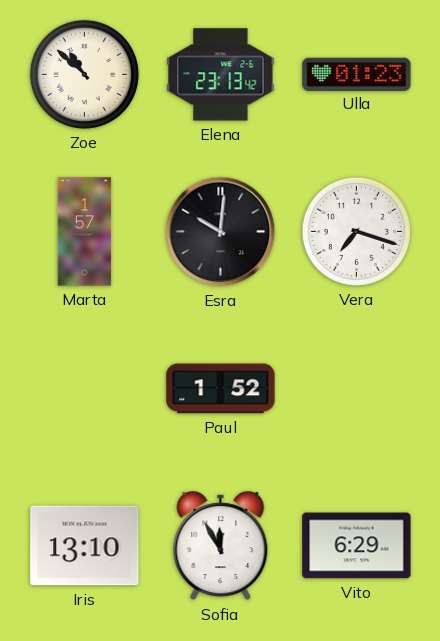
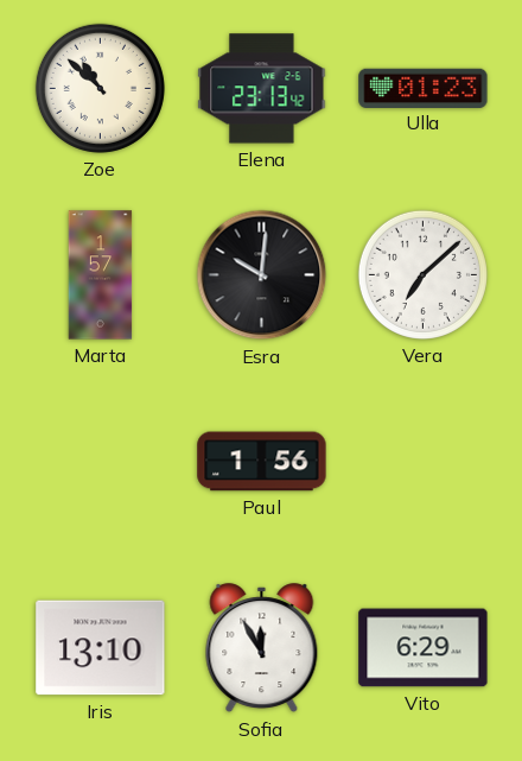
Vera: 7:18 -> 7:08
Paul: 1:52 -> 1:56
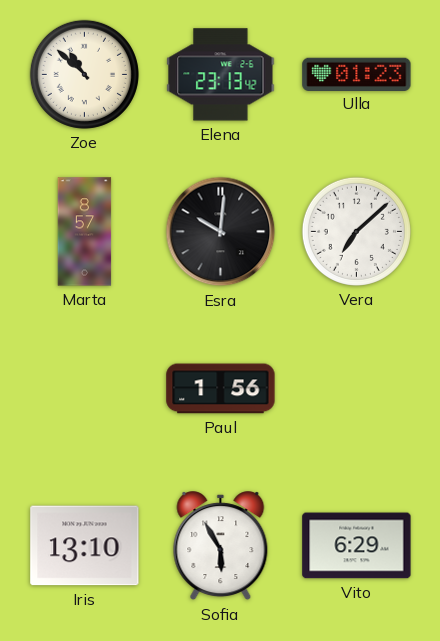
Marta: 1:57 -> 8:57
Sofia: 11:55 -> 5:55
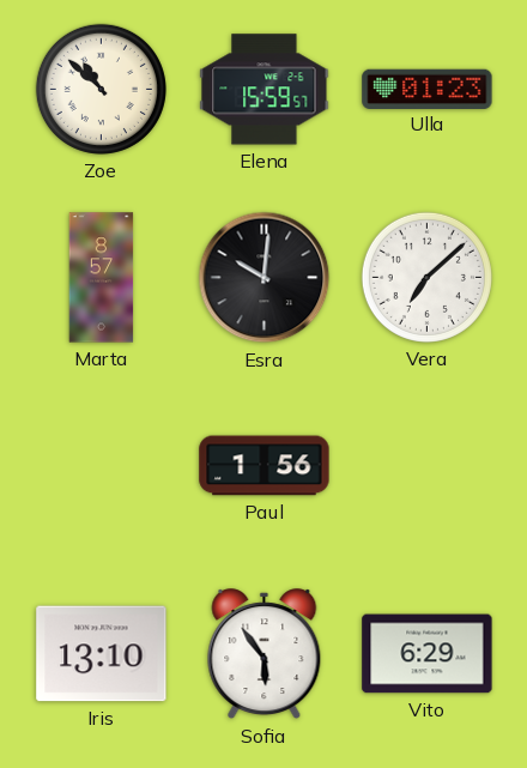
Elena: 23:13 -> 15:59
Sofia: 5:55 -> 5:54
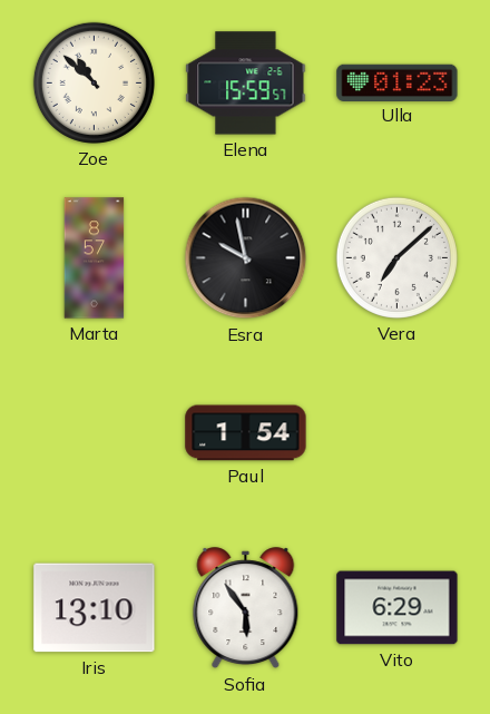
Esra: 10:01 -> 9:58
Paul: 1:56 -> 1:54
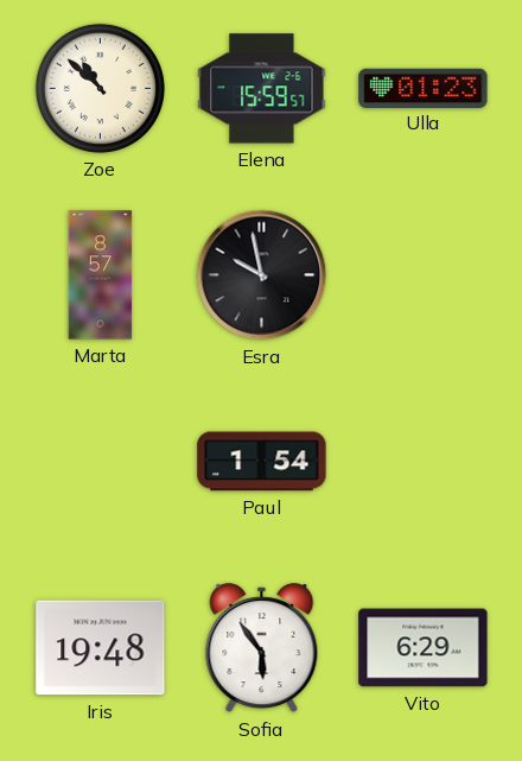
Vera: 7:08 -> none
Iris: 13:10 -> 19:48
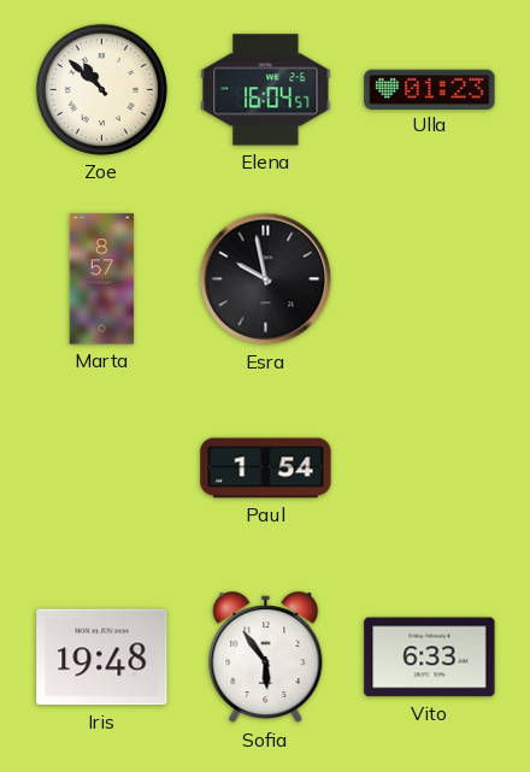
Elena: 15:59 -> 16:04
Vito: 6:29 -> 6:33
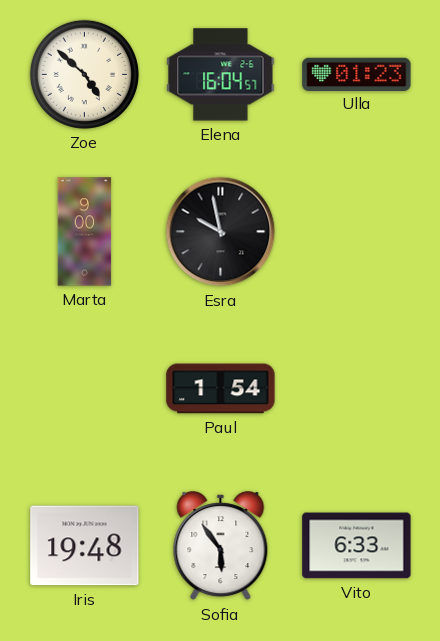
Zoe: 10:52 -> 4:52
Marta: 8:57 -> 9:00
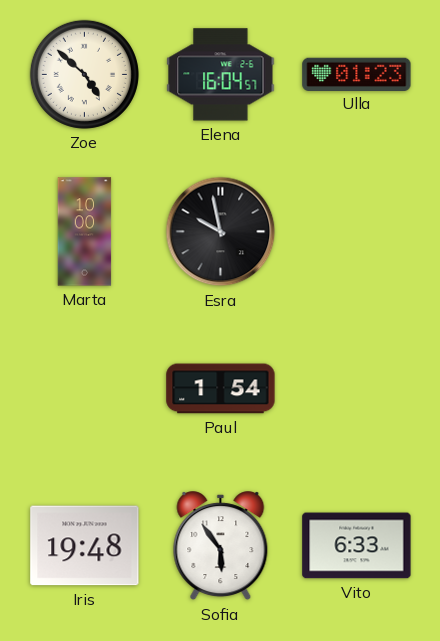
Marta: 9:00 -> 10:00
